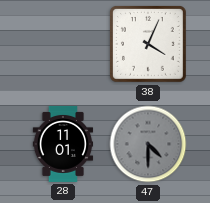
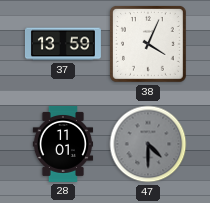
37: none -> 13:59
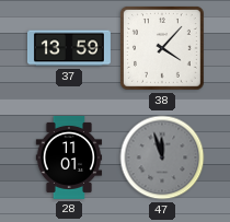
38: 4:04 -> 4:07
47: 4:30 -> 11:57
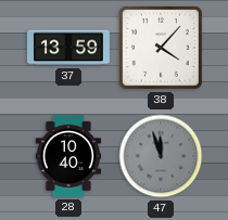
28: 11:01 -> 10:40
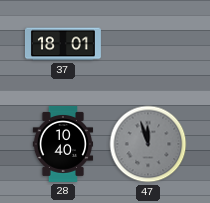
37: 13:59 -> 18:01
38: 4:07 -> none
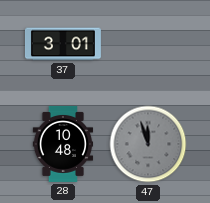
37: 18:01 -> 3:01
28: 10:40 -> 10:48
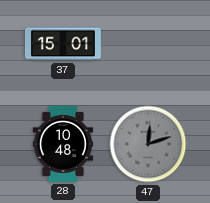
37: 3:01 -> 15:01
47: 11:57 -> 12:12
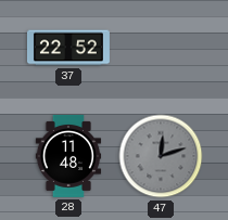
37: 15:01 -> 22:52
28: 10:48 -> 11:48
